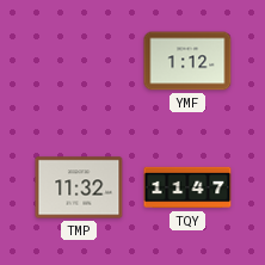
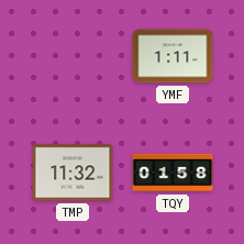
YMF: 1:12 -> 1:11
TQY: 11:47 -> 01:58
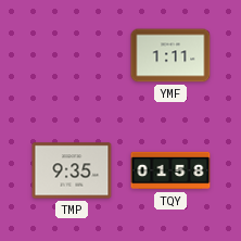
TMP: 11:32 -> 9:35
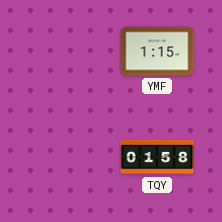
YMF: 1:11 -> 1:15
TMP: 9:35 -> none
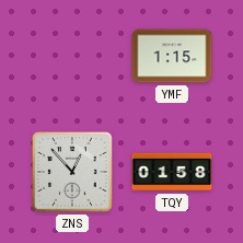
ZNS: none -> 12:53
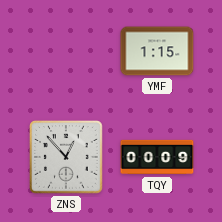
TQY: 01:58 -> 00:09
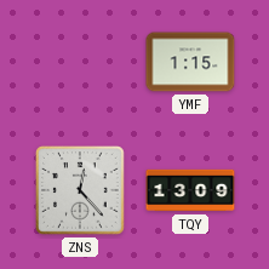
ZNS: 12:53 -> 12:23
TQY: 00:09 -> 13:09
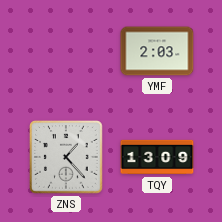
YMF: 1:15 -> 2:03
ZNS: 12:23 -> 1:23
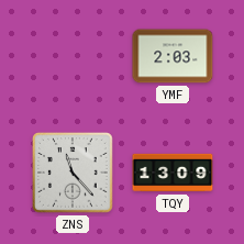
ZNS: 1:23 -> 11:23
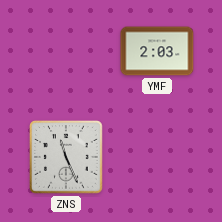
ZNS: 11:23 -> 11:26
TQY: 13:09 -> none
